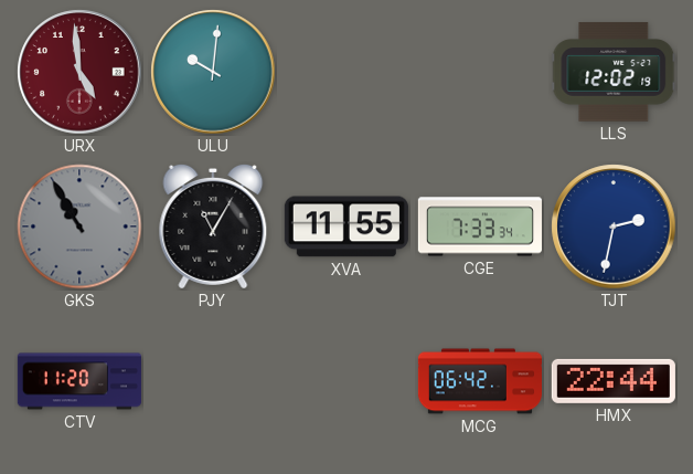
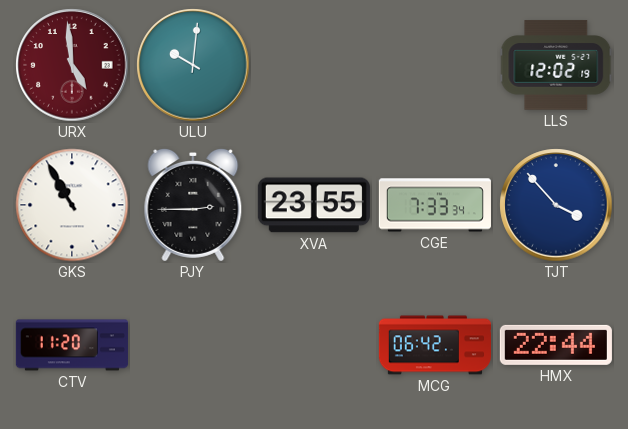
GKS dial: grey -> white
PJY: 11:05 -> 2:45
XVA: 11:55 -> 23:55
TJT: 2:32 -> 3:53
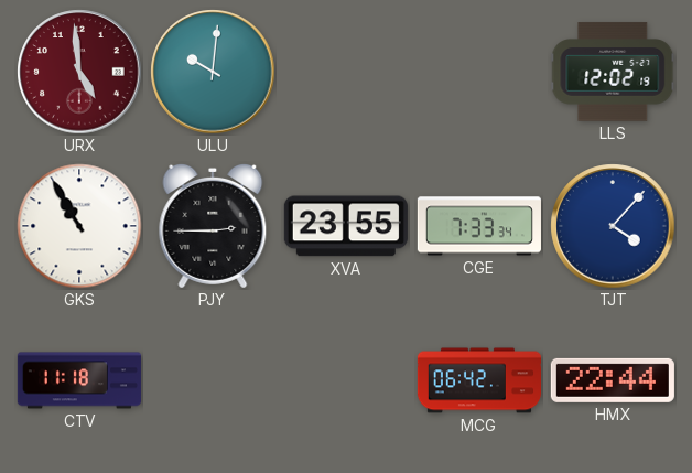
TJT: 3:53 -> 4:07
CTV: 11:20 -> 11:18
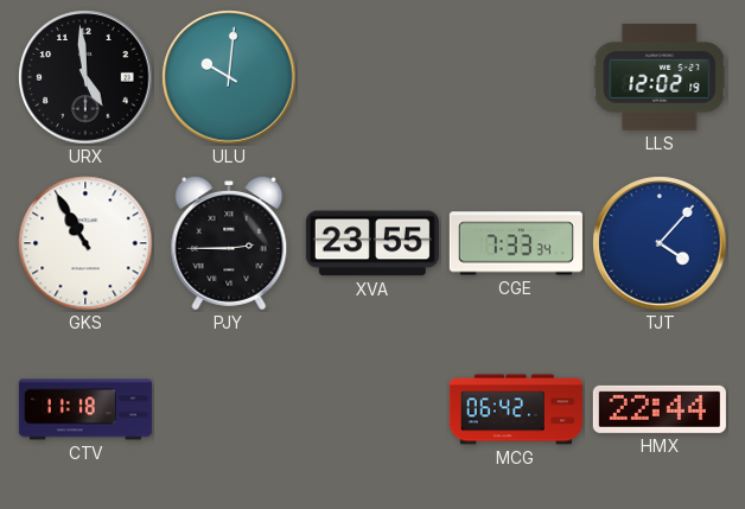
URX dial: burgundy -> black
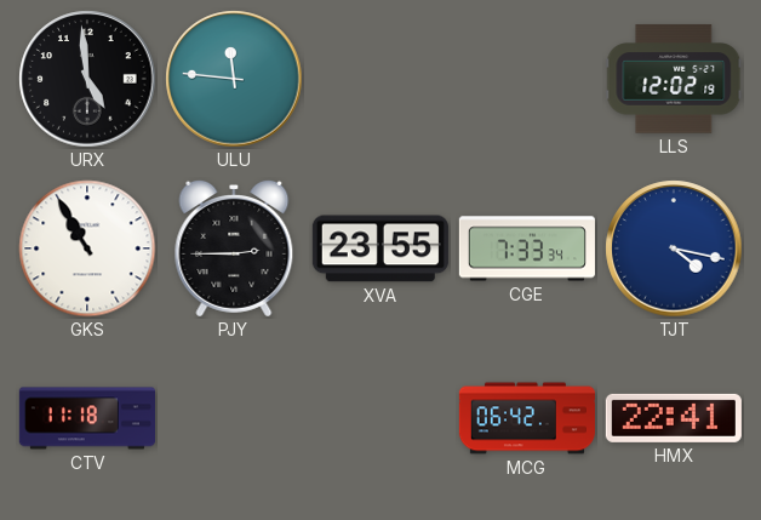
ULU: 10:01 -> 11:46
TJT: 4:07 -> 4:17
HMX: 22:44 -> 22:41
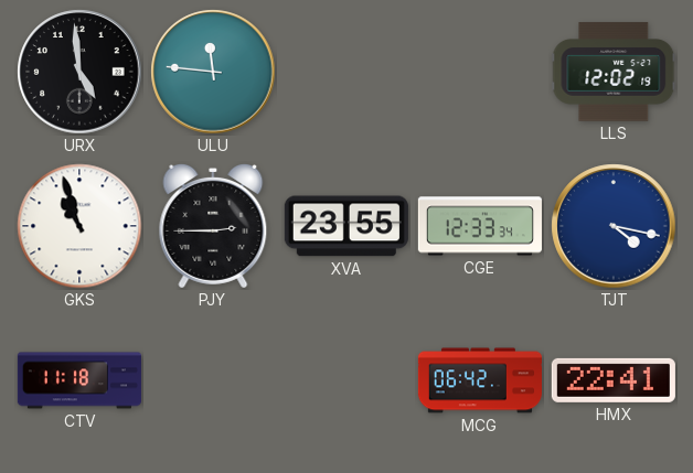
GKS: 10:55 -> 10:57
CGE: 7:33 -> 12:33
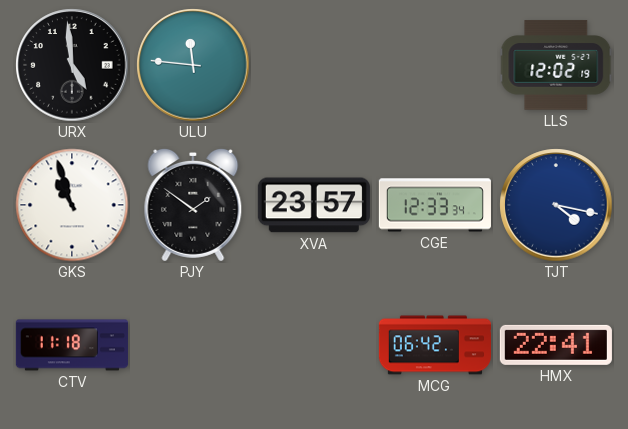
PJY: 2:45 -> 1:51
XVA: 23:55 -> 23:57
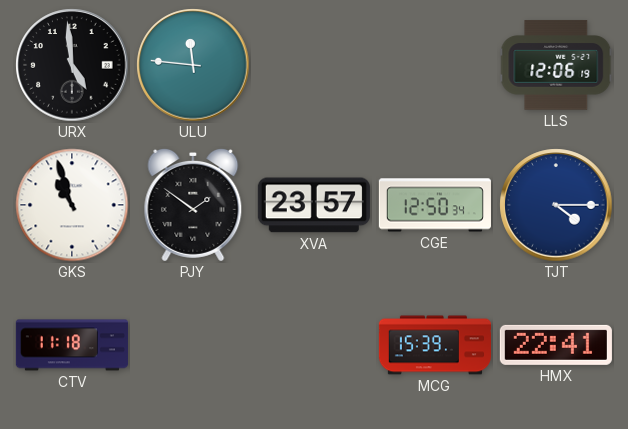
LLS: 12:02 -> 12:06
CGE: 12:33 -> 12:50
TJT: 4:17 -> 4:15
MCG: 06:42 -> 15:39
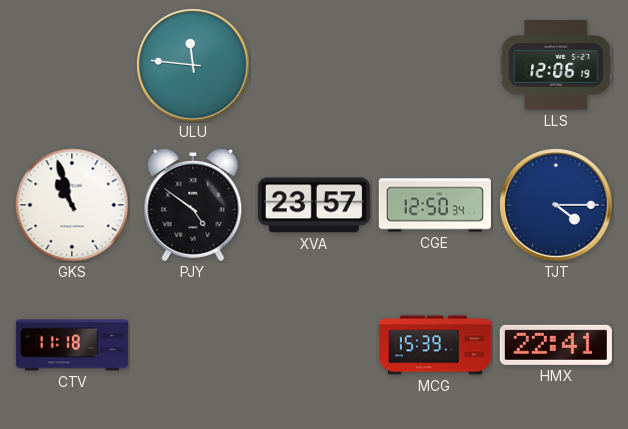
URX: 4:59 -> none
PJY: 1:51 -> 4:51
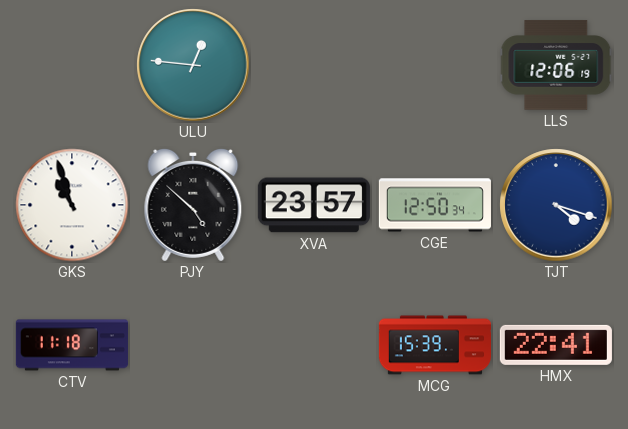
ULU: 11:46 -> 12:46
PJY: 4:51 -> 4:52
TJT: 4:15 -> 4:18
